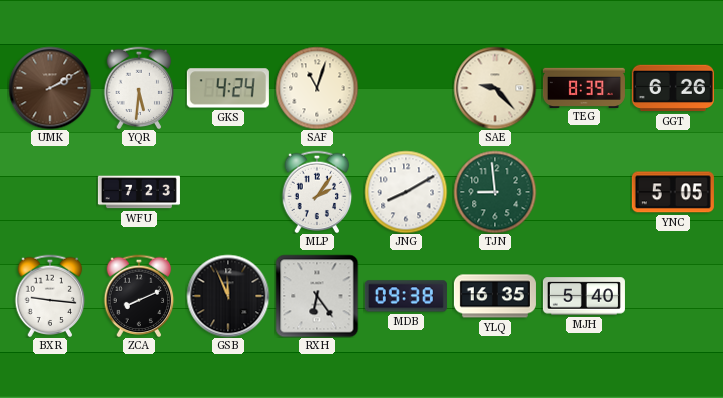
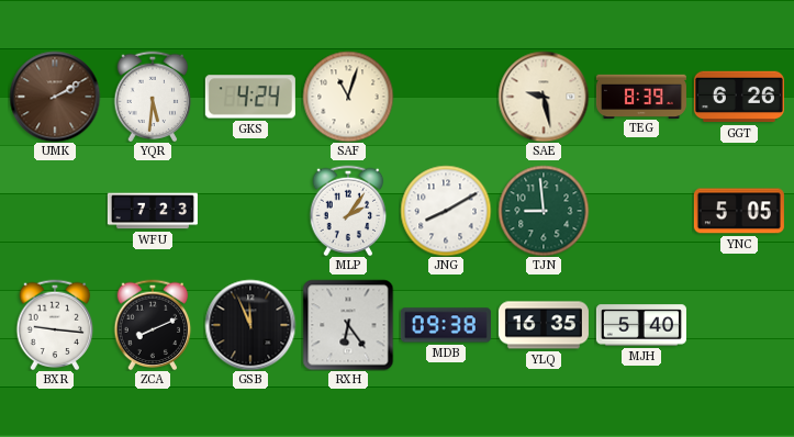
SAE: 9:23 -> 9:28
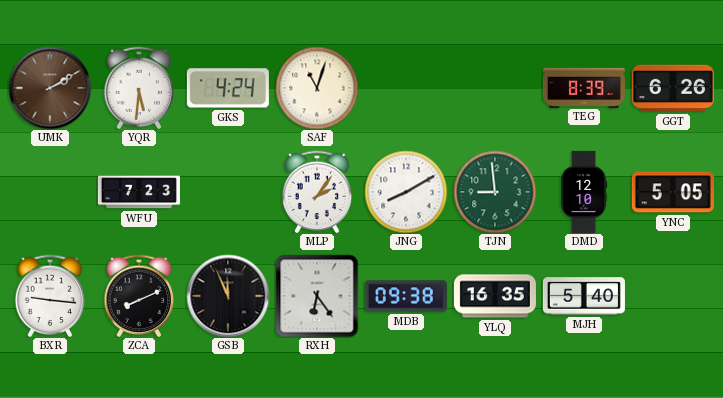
SAE: 9:28 -> none
DMD: none -> 12:10
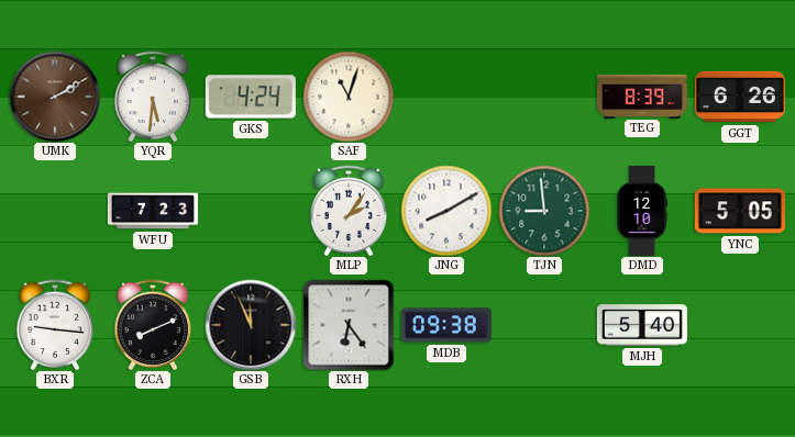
YLQ: 16:35 -> none
